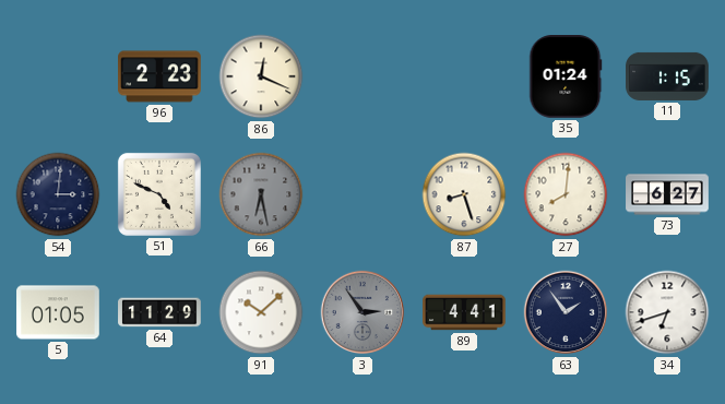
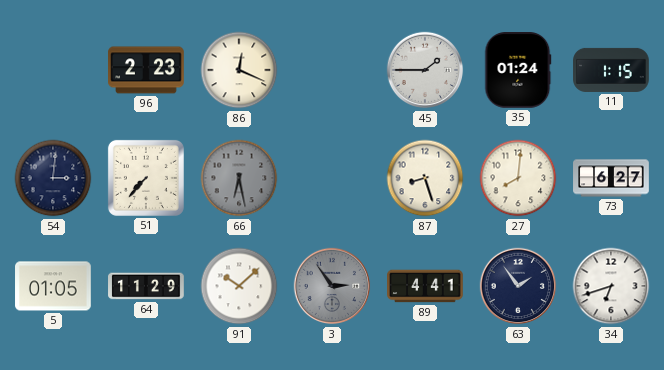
45: none -> 1:45
51: 4:49 -> 7:37
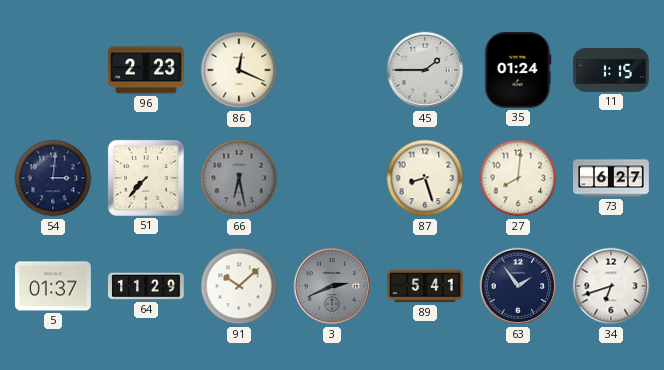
5: 01:05 -> 01:37
3: 2:54 -> 2:41
89: 4:41 -> 5:41
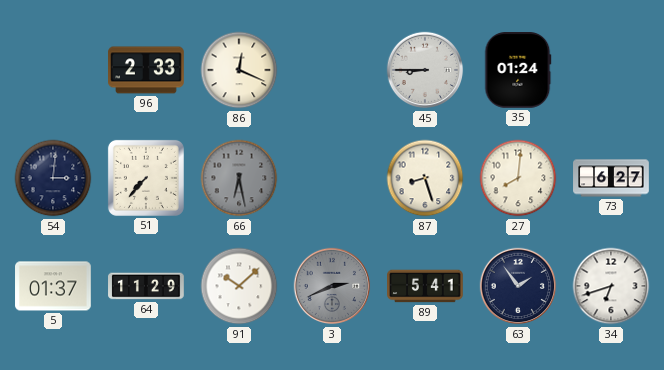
96: 2:23 -> 2:33
45: 1:45 -> 8:45
11: 1:15 -> none
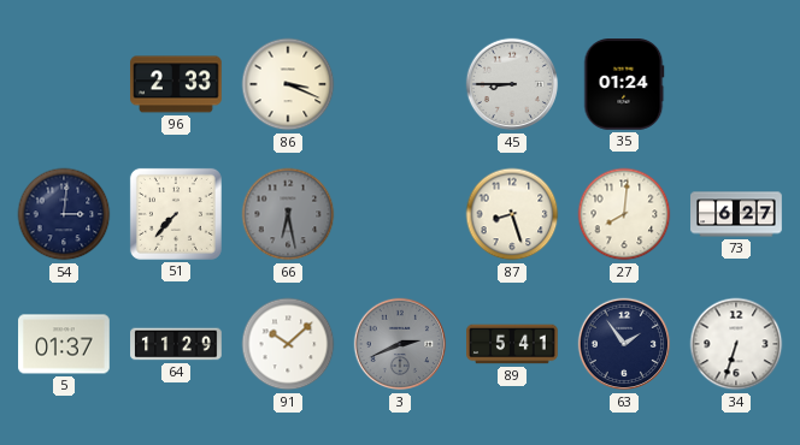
86: 12:19 -> 3:19
34: 6:42 -> 6:33
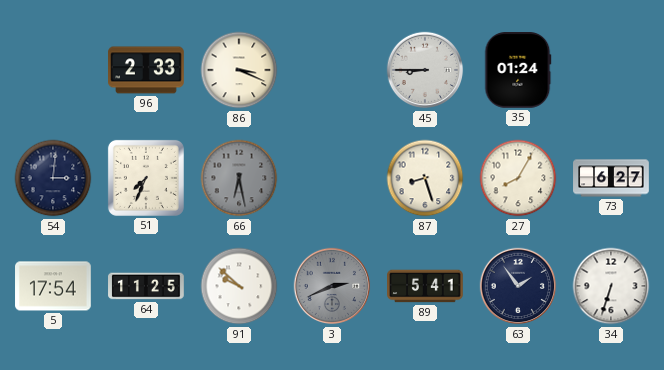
51: 7:37 -> 7:34
27: 8:01 -> 8:05
5: 01:37 -> 17:54
64: 11:29 -> 11:25
91: 10:08 -> 9:52
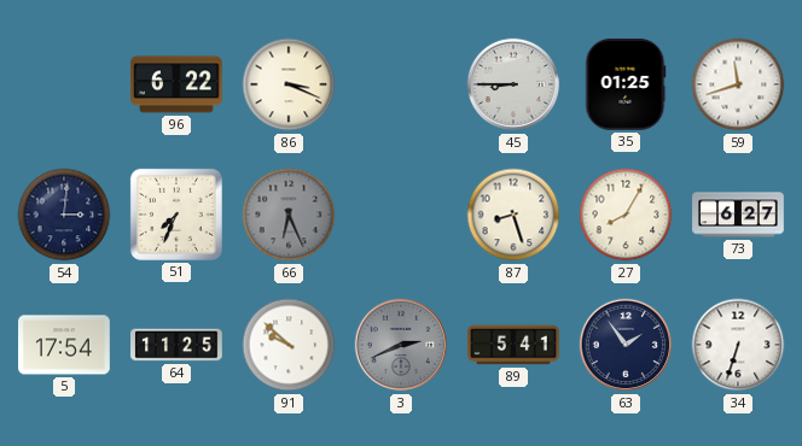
96: 2:33 -> 6:22
35: 01:24 -> 01:25
59: none -> 11:42
66: 6:28 -> 6:26
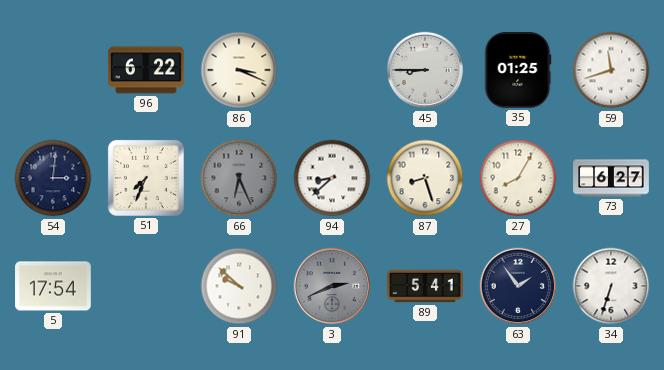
94: none -> 8:38
64: 11:25 -> none
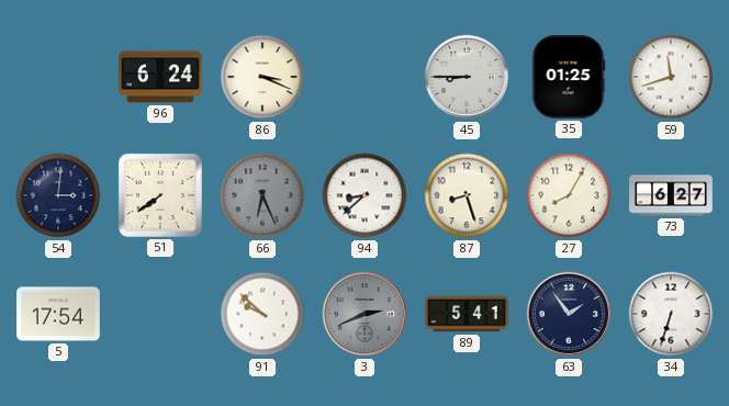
96: 6:22 -> 6:24
51: 7:34 -> 7:39
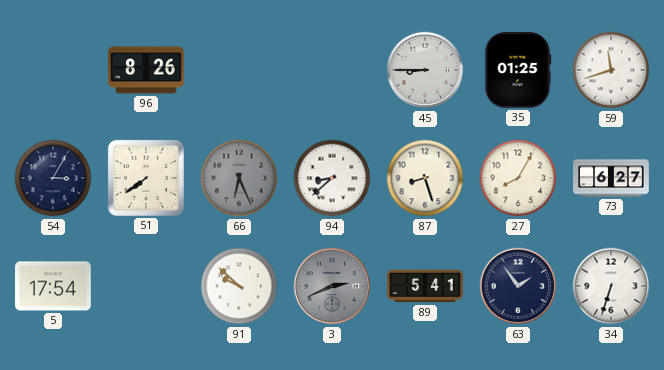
96: 6:24 -> 8:26
86: 3:19 -> none
54: 3:01 -> 3:05
